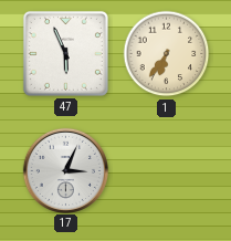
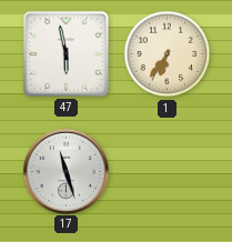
47: 5:56 -> 5:58
17: 3:04 -> 11:27
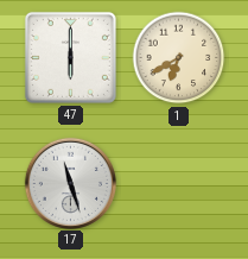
47: 5:58 -> 6:00
1: 6:36 -> 6:40
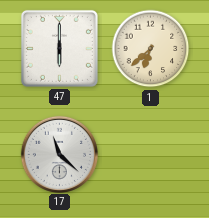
1: 6:40 -> 6:38
17: 11:27 -> 11:22
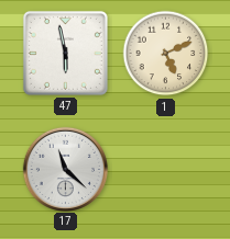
47: 6:00 -> 5:58
1: 6:38 -> 5:11
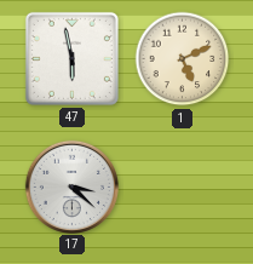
17: 11:22 -> 3:22
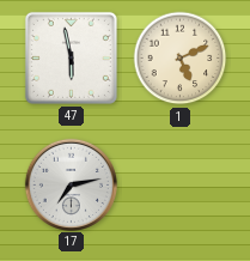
17: 3:22 -> 7:13
